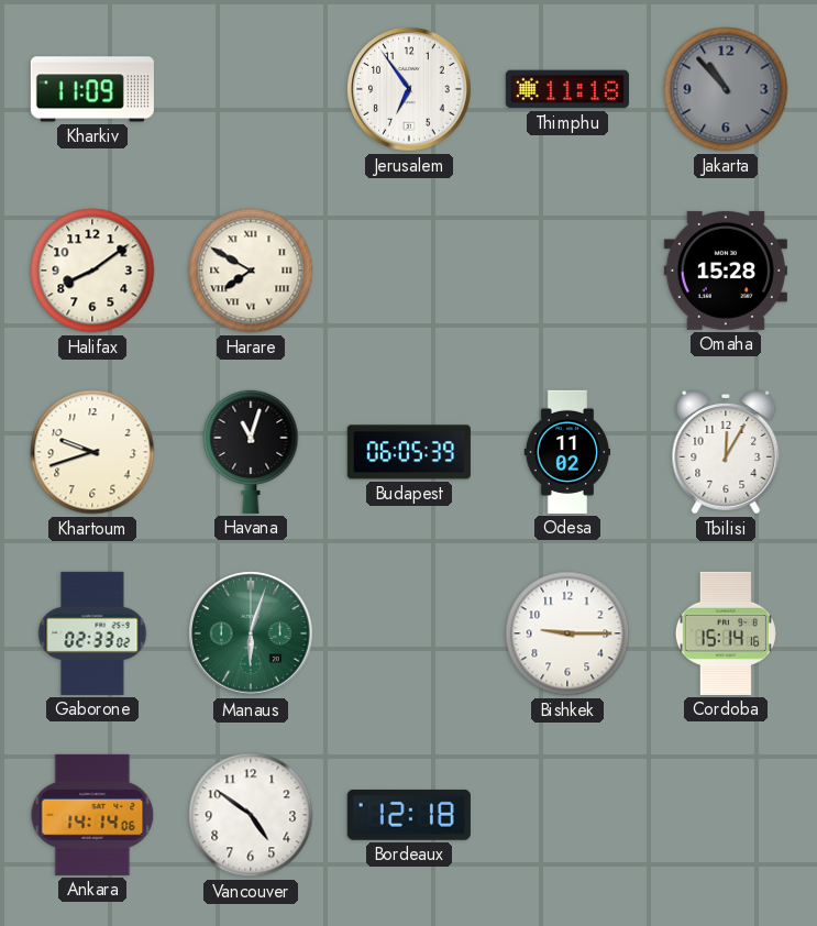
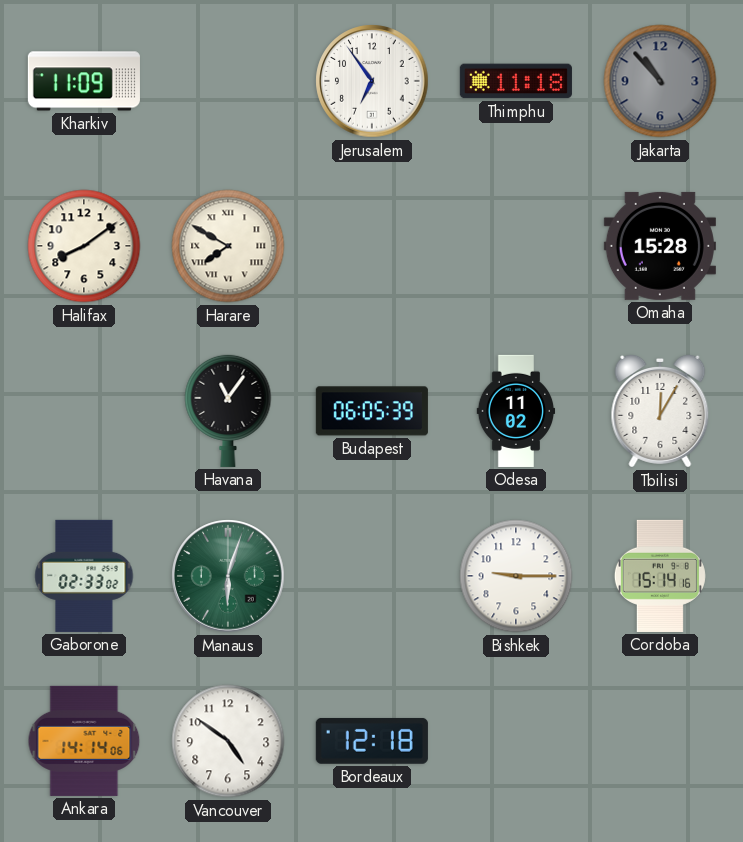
Khartoum: 9:42 -> none
Havana: 11:03 -> 11:06
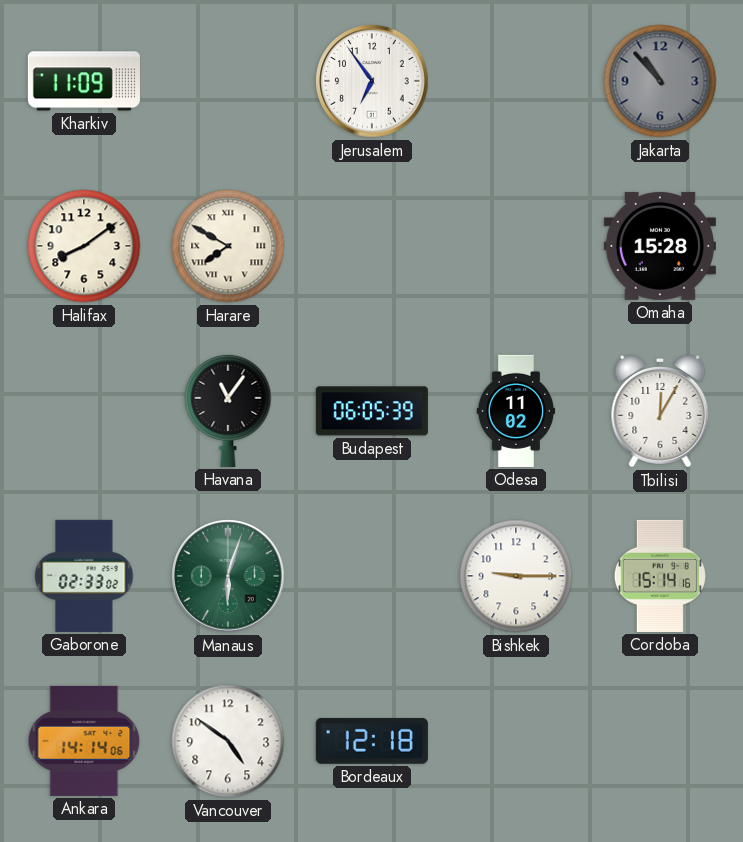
Thimphu: 11:18 -> none
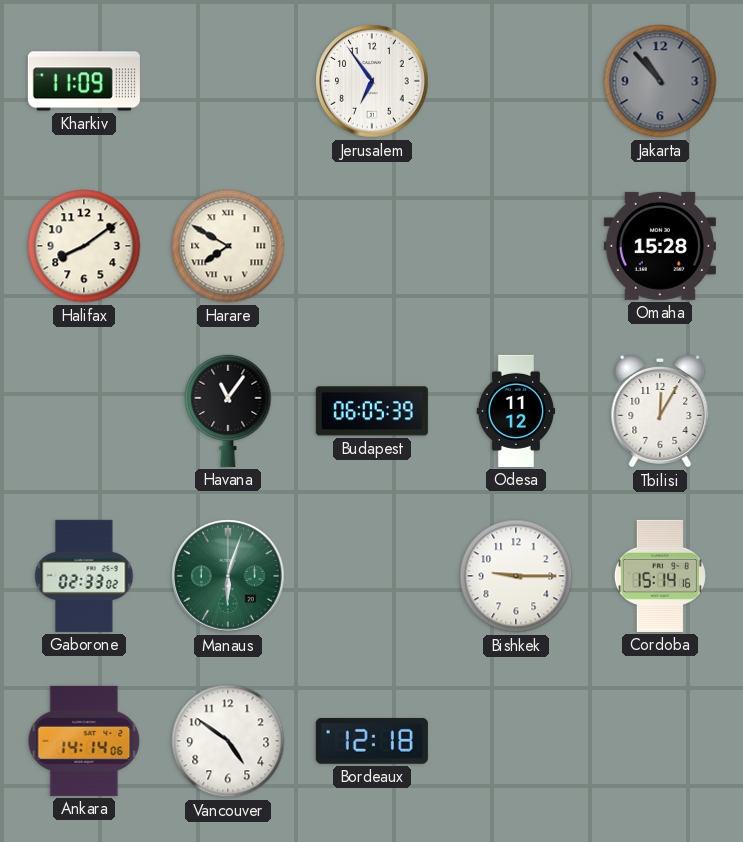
Odesa: 11:02 -> 11:12
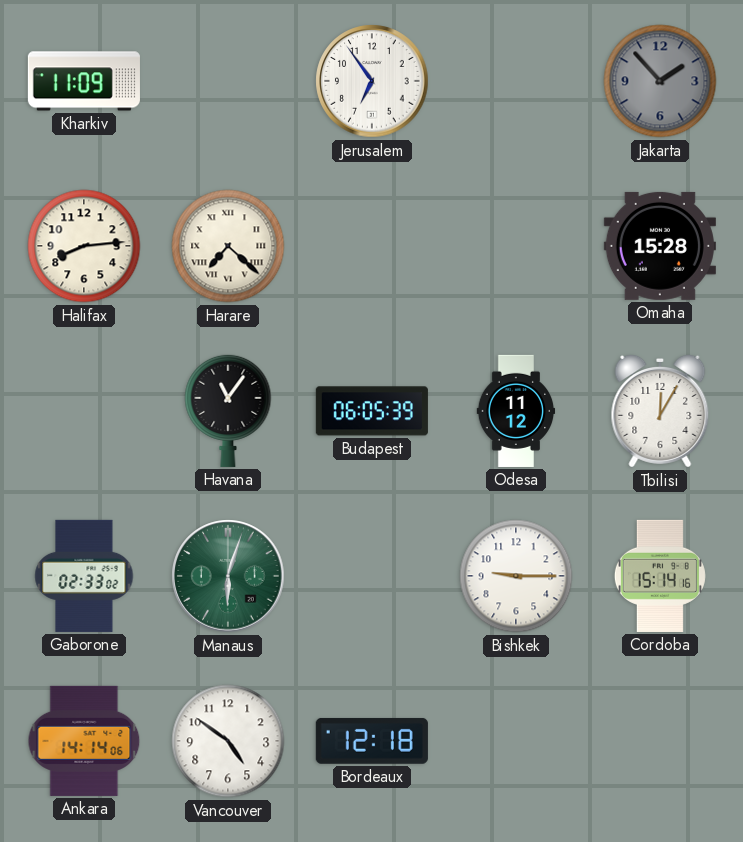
Jakarta: 10:53 -> 1:53
Halifax: 8:09 -> 8:14
Harare: 7:50 -> 7:22
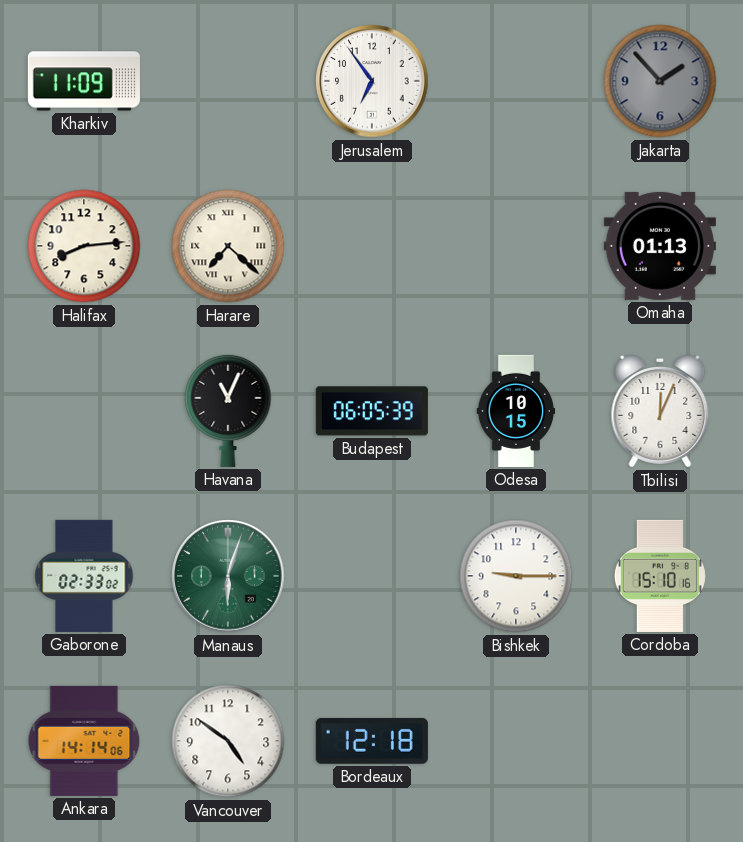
Omaha: 15:28 -> 01:13
Havana: 11:06 -> 11:04
Odesa: 11:12 -> 10:15
Tbilisi: 12:05 -> 12:04
Cordoba: 15:14 -> 15:10
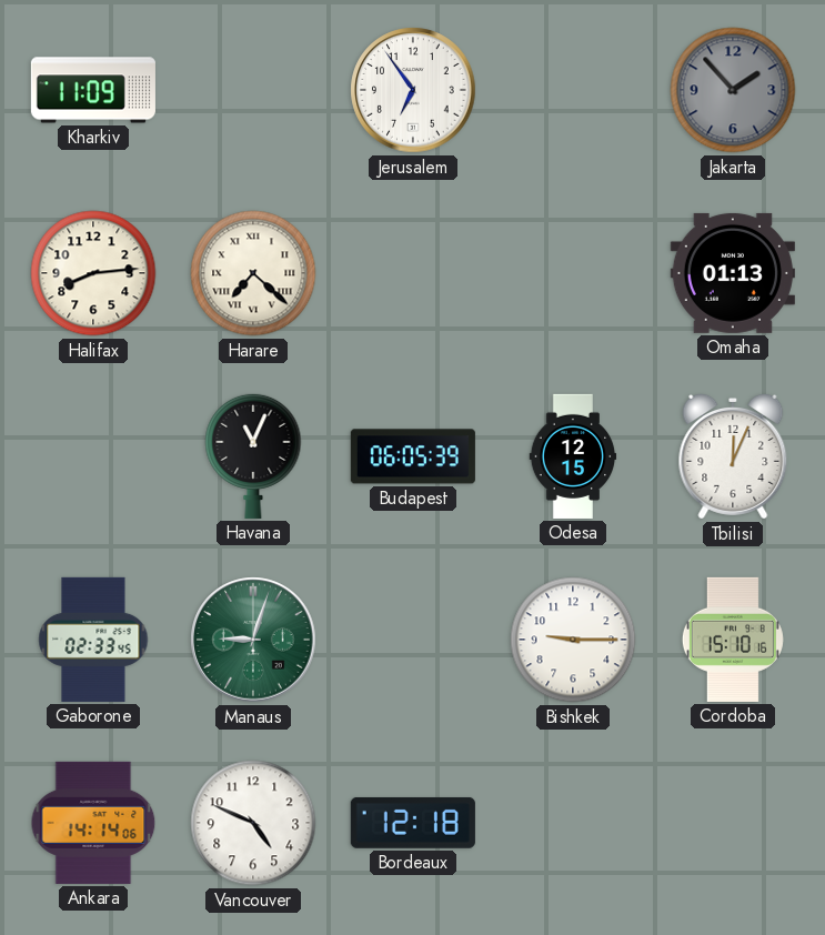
Odesa: 10:15 -> 12:15
Gaborone: 02:33:02 -> 02:33:45
Manaus: 6:03 -> 9:03
Vancouver: 4:51 -> 4:49
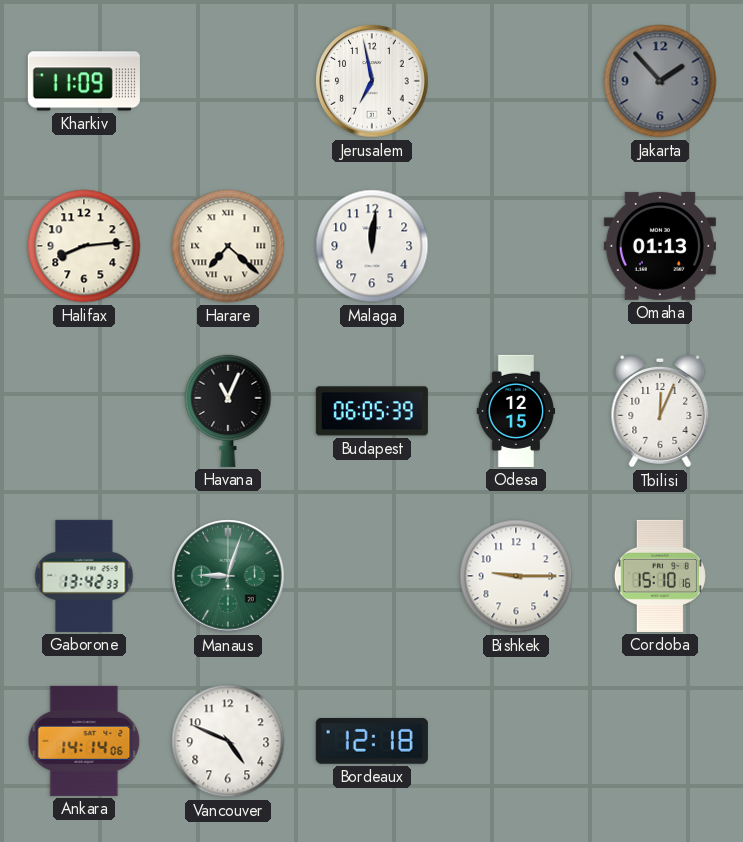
Jerusalem: 6:54 -> 6:58
Malaga: none -> 12:01
Gaborone: 02:33 -> 13:42
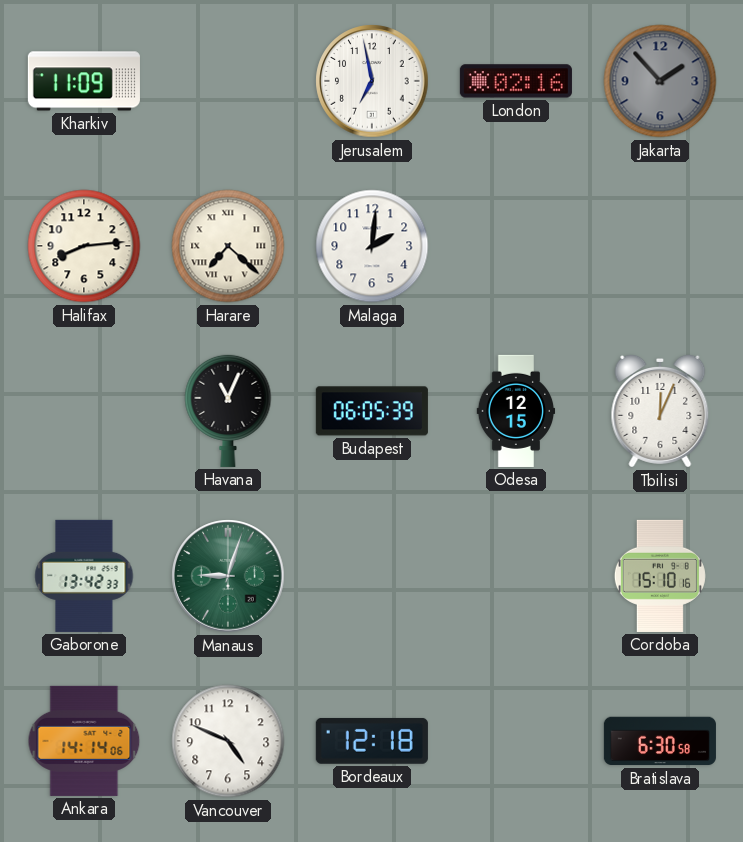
London: none -> 02:16
Malaga: 12:01 -> 2:01
Omaha: 01:13 -> none
Bishkek: 9:15 -> none
Bratislava: none -> 6:30
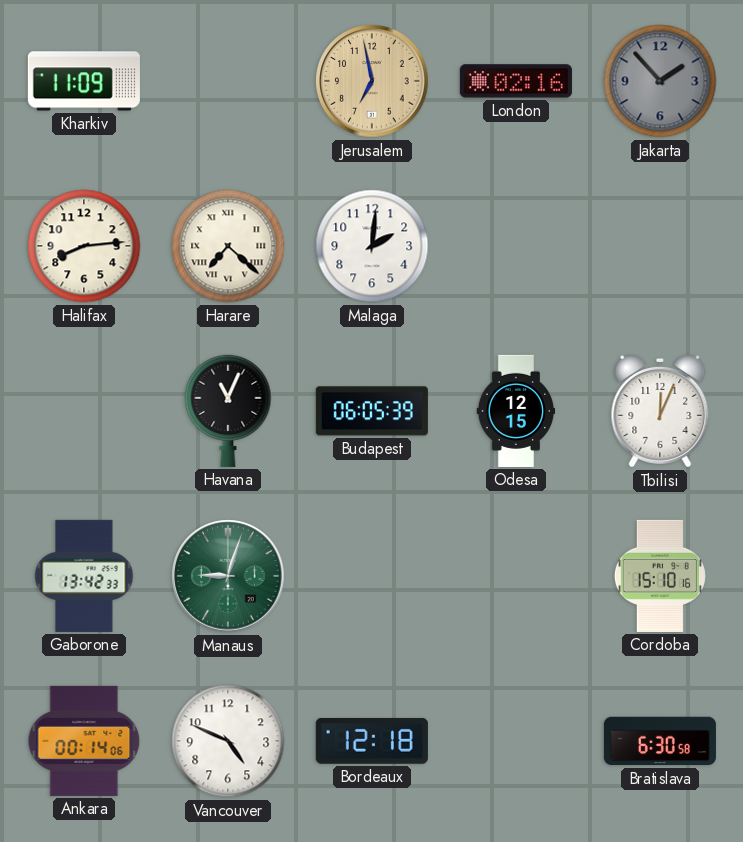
Jerusalem dial: white -> champagne
Ankara: 14:14 -> 00:14
